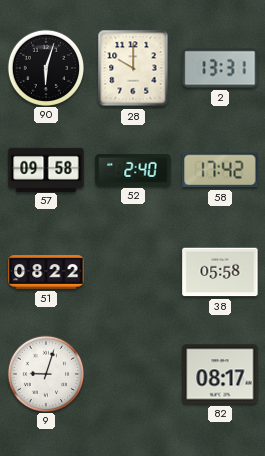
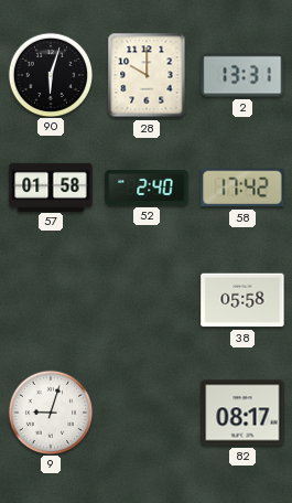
57: 09:58 -> 01:58
51: 08:22 -> none
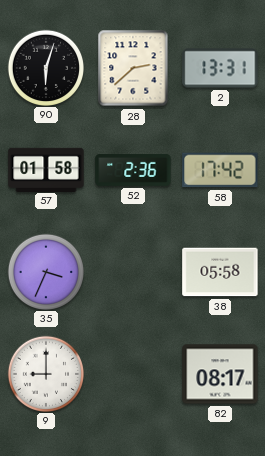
28: 10:00 -> 2:38
52: 2:40 -> 2:36
35: none -> 3:34
9: 9:03 -> 9:00
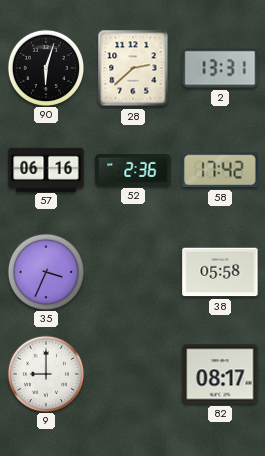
57: 01:58 -> 06:16
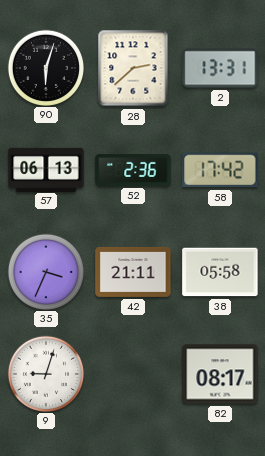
57: 06:16 -> 06:13
42: none -> 21:11
9: 9:00 -> 9:03
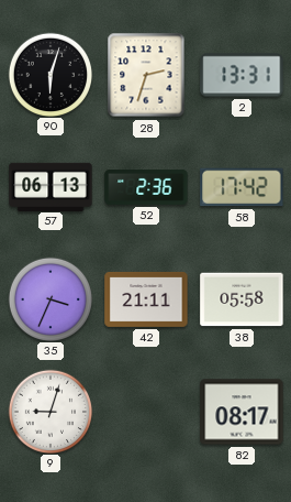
28: 2:38 -> 2:33
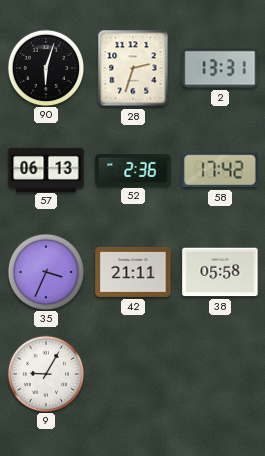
9: 9:03 -> 9:05
82: 08:17 -> none
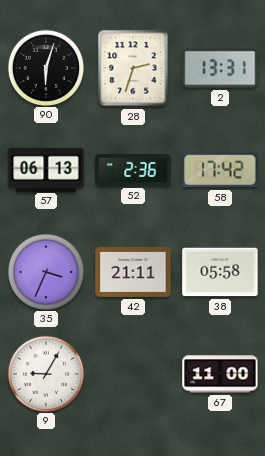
67: none -> 11:00
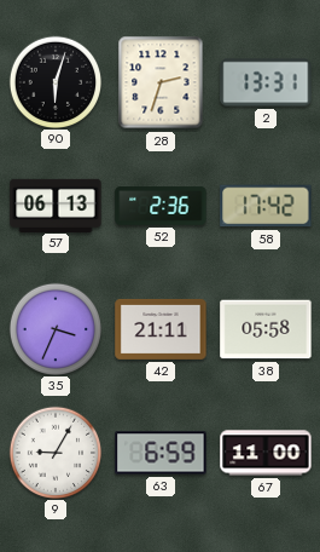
63: none -> 6:59
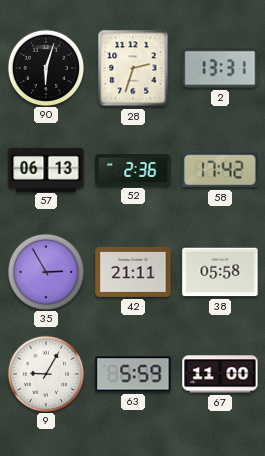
35: 3:34 -> 2:55
63: 6:59 -> 5:59
